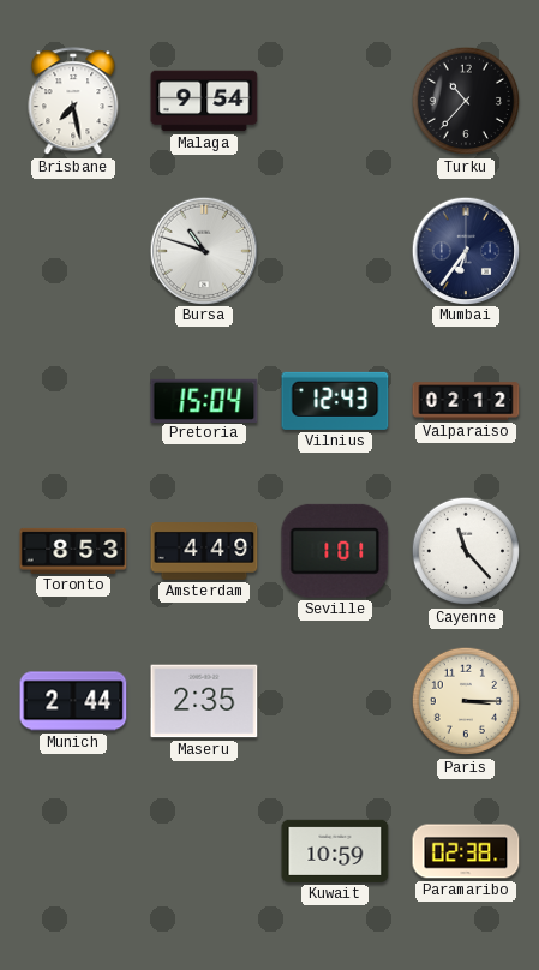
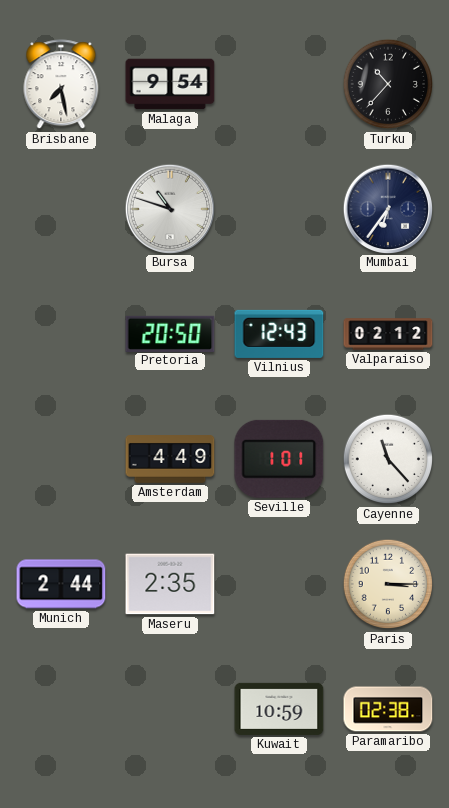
Pretoria: 15:04 -> 20:50
Toronto: 8:53 -> none
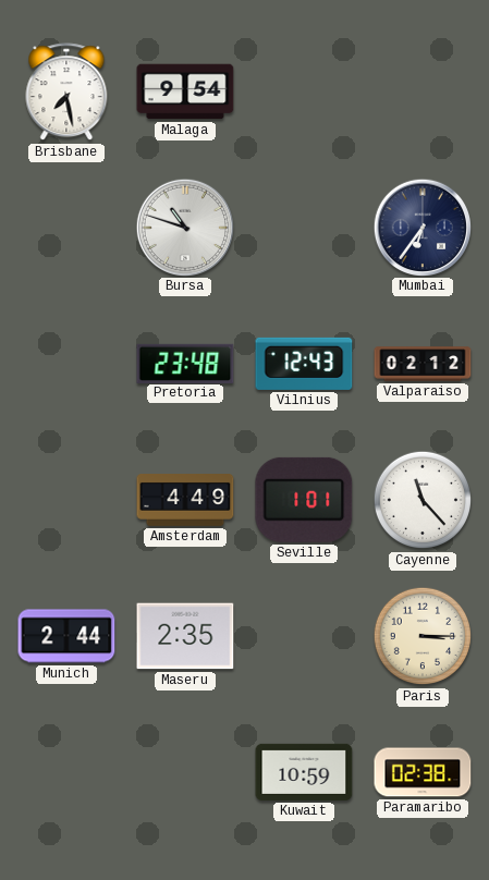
Turku: 10:37 -> none
Pretoria: 20:50 -> 23:48
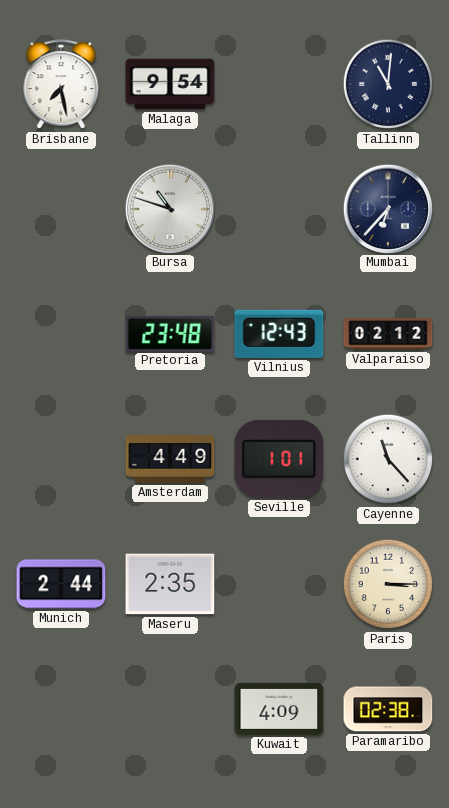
Tallinn: none -> 11:01
Mumbai: 6:36 -> 6:37
Kuwait: 10:59 -> 4:09
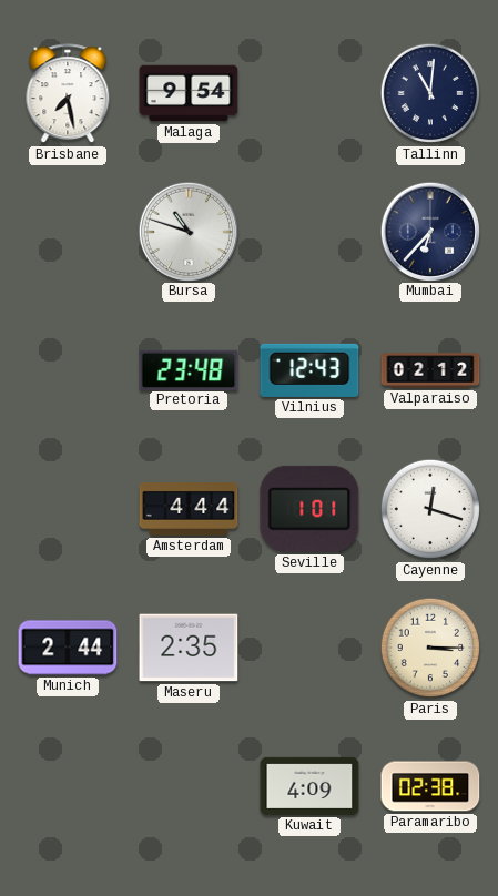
Amsterdam: 4:49 -> 4:44
Cayenne: 11:23 -> 12:18
